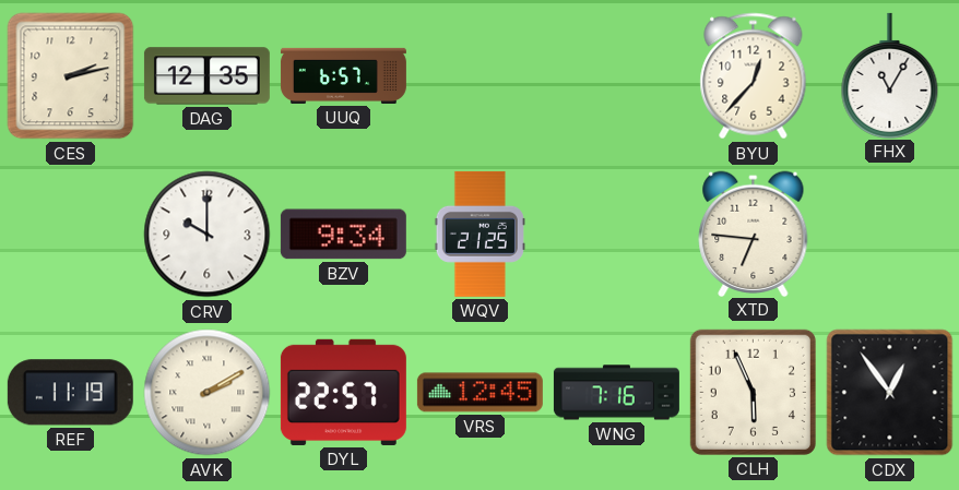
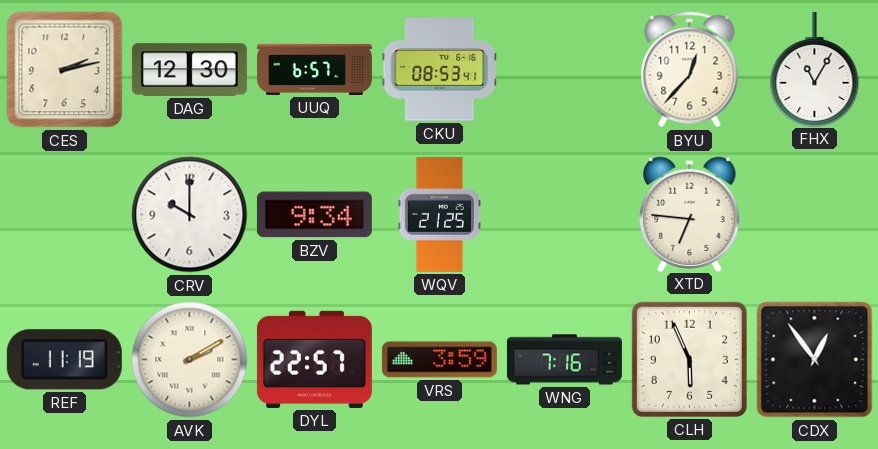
DAG: 12:35 -> 12:30
CKU: none -> 08:53
VRS: 12:45 -> 3:59
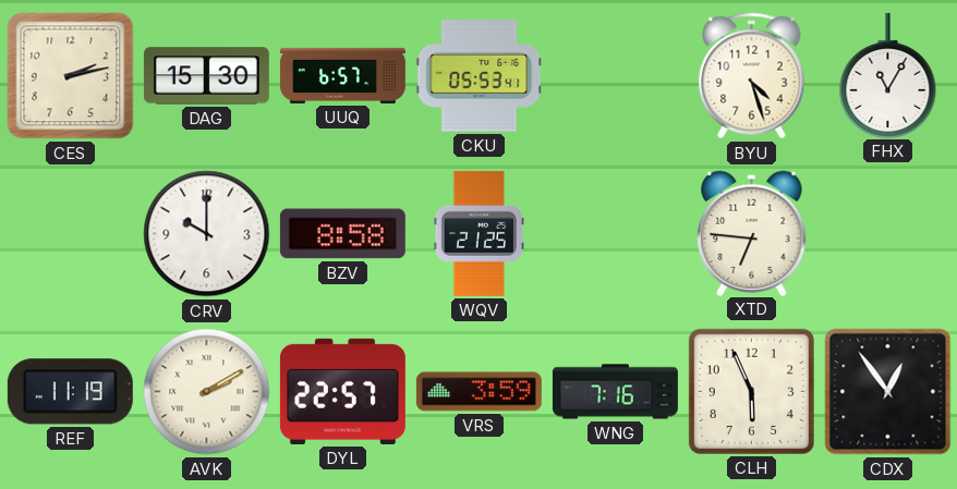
DAG: 12:30 -> 15:30
CKU: 08:53 -> 05:53
BYU: 12:37 -> 4:27
BZV: 9:34 -> 8:58
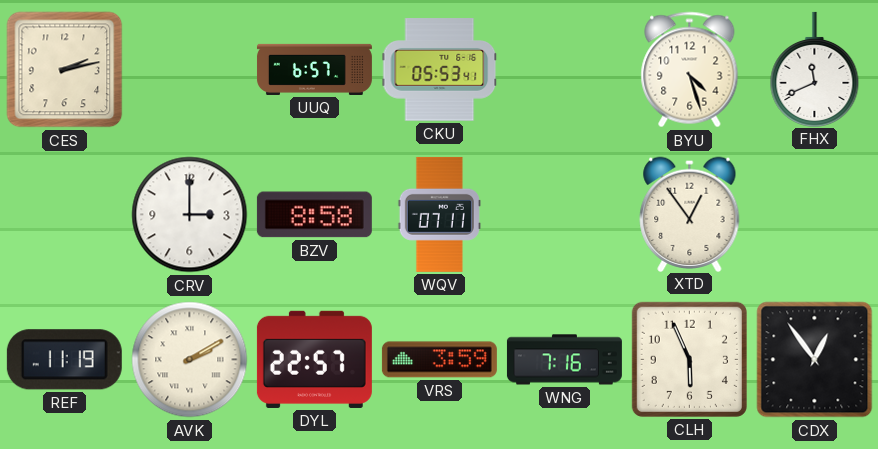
DAG: 15:30 -> none
FHX: 11:05 -> 11:41
CRV: 10:00 -> 3:00
WQV: 21:25 -> 07:11
XTD: 6:46 -> 12:54
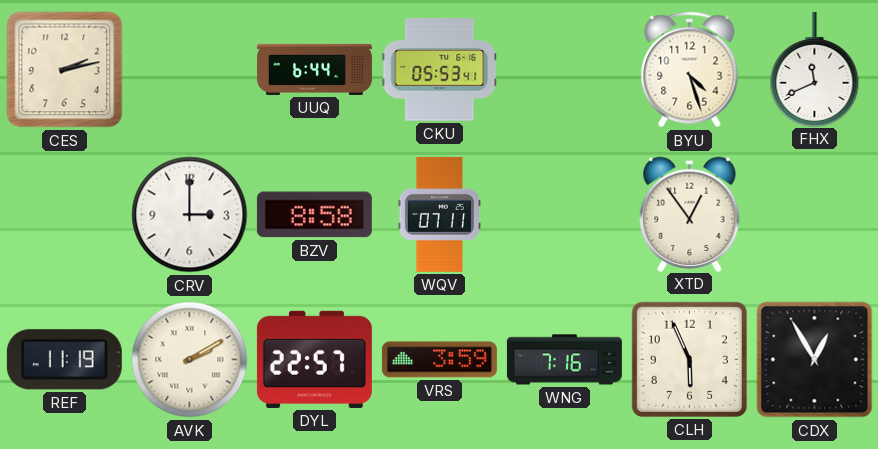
UUQ: 6:57 -> 6:44
CDX: 12:54 -> 12:55
